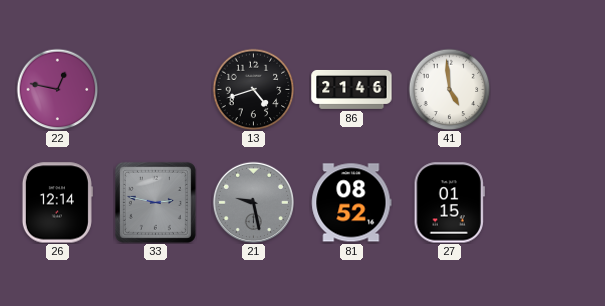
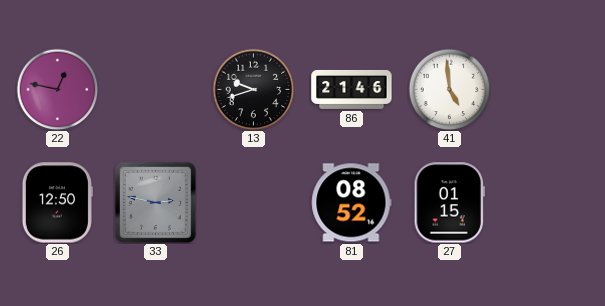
13: 4:42 -> 9:42
26: 12:14 -> 12:50
21: 9:28 -> none
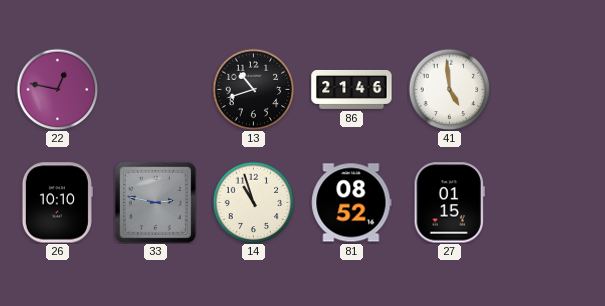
13: 9:42 -> 10:42
26: 12:50 -> 10:10
14: none -> 10:57
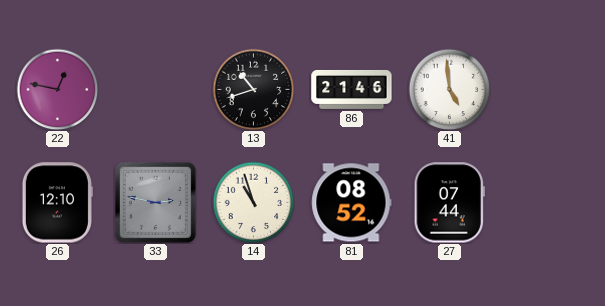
26: 10:10 -> 12:10
27: 01:15 -> 07:44
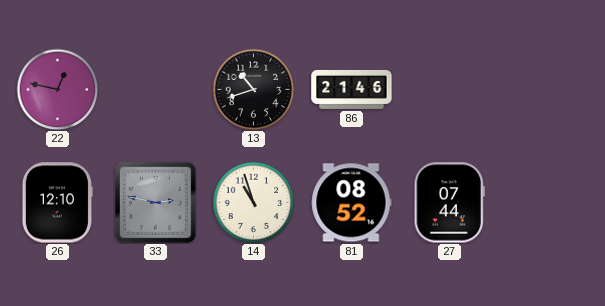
41: 4:59 -> none
